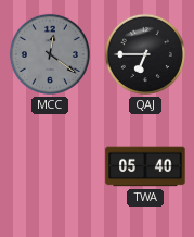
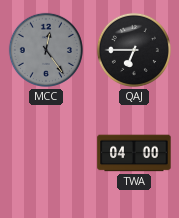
MCC: 12:21 -> 12:24
TWA: 05:40 -> 04:00
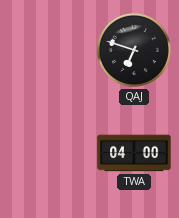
MCC: 12:24 -> none
QAJ: 6:45 -> 6:48
